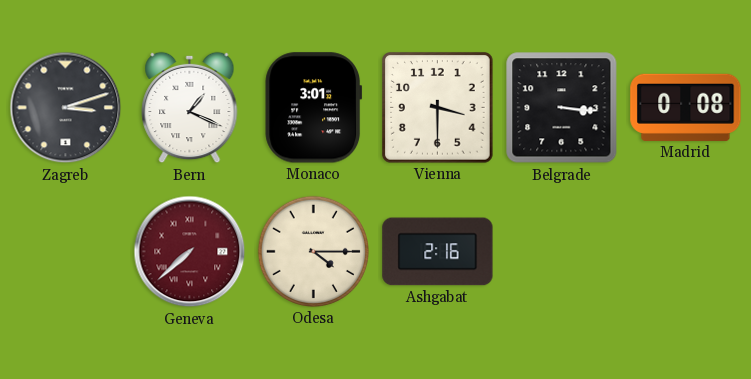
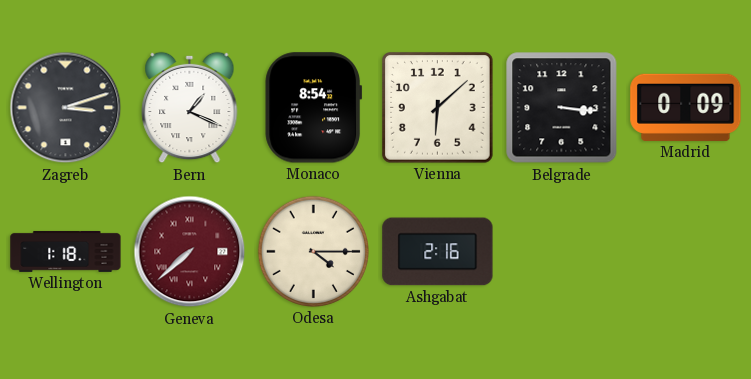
Monaco: 3:01 -> 8:54
Vienna: 3:30 -> 6:08
Madrid: 0:08 -> 0:09
Wellington: none -> 1:18
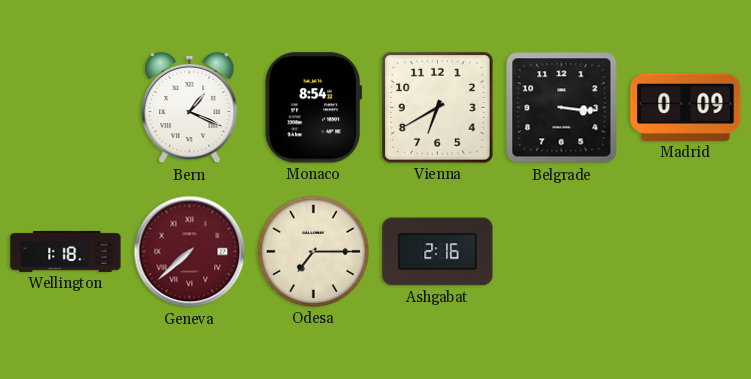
Zagreb: 3:12 -> none
Vienna: 6:08 -> 6:40
Odesa: 4:15 -> 7:15
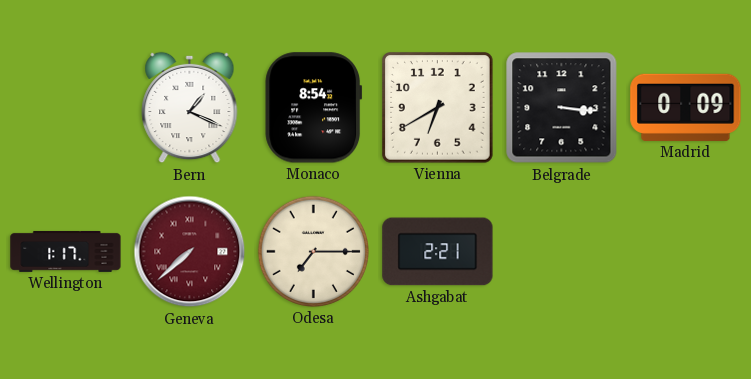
Wellington: 1:18 -> 1:17
Ashgabat: 2:16 -> 2:21
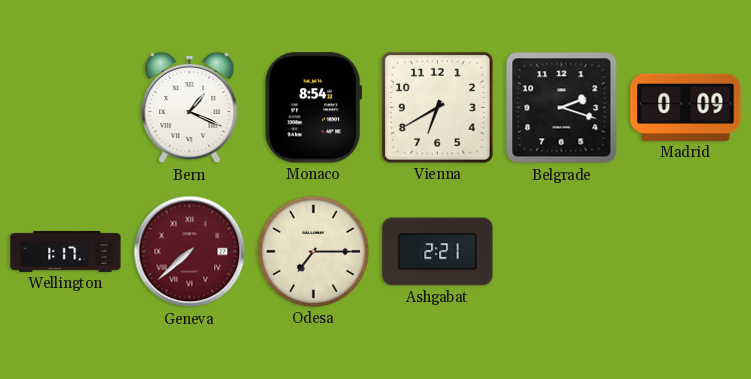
Belgrade: 3:16 -> 2:18
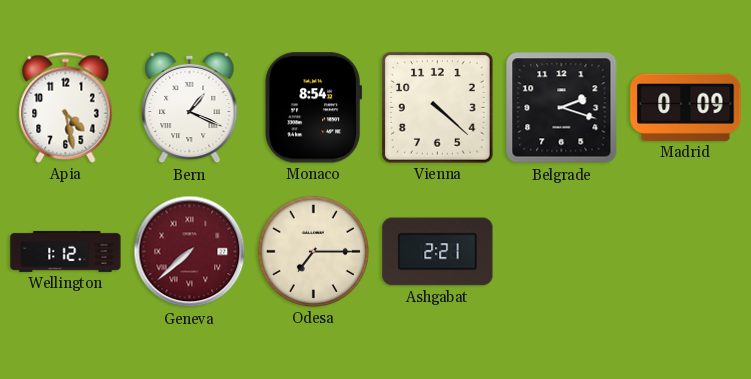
Apia: none -> 4:28
Vienna: 6:40 -> 4:22
Wellington: 1:17 -> 1:12
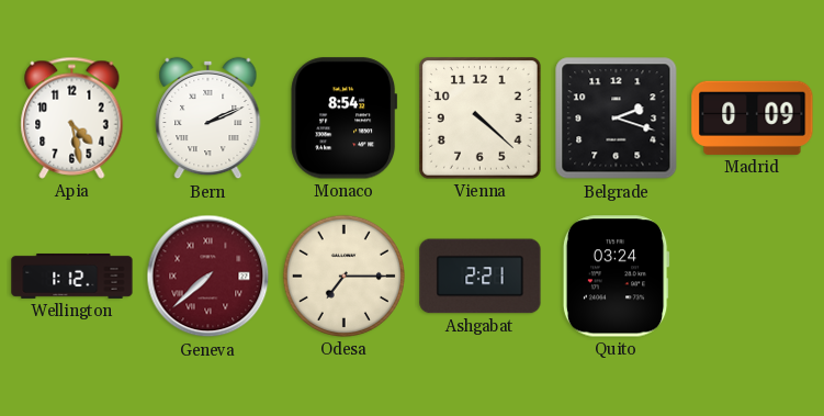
Bern: 1:19 -> 2:11
Quito: none -> 03:24
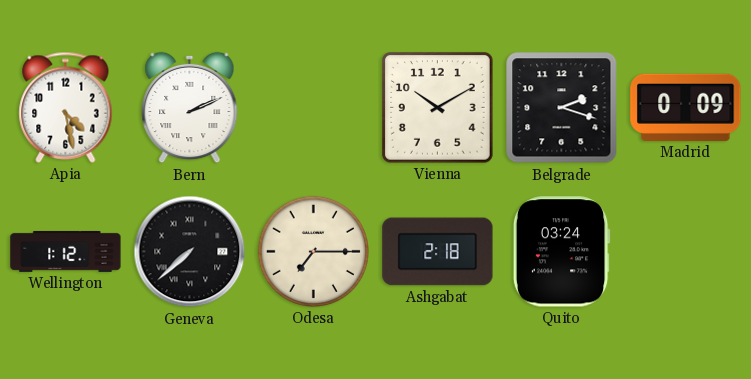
Monaco: 8:54 -> none
Vienna: 4:22 -> 10:10
Geneva dial: burgundy -> black
Ashgabat: 2:21 -> 2:18
